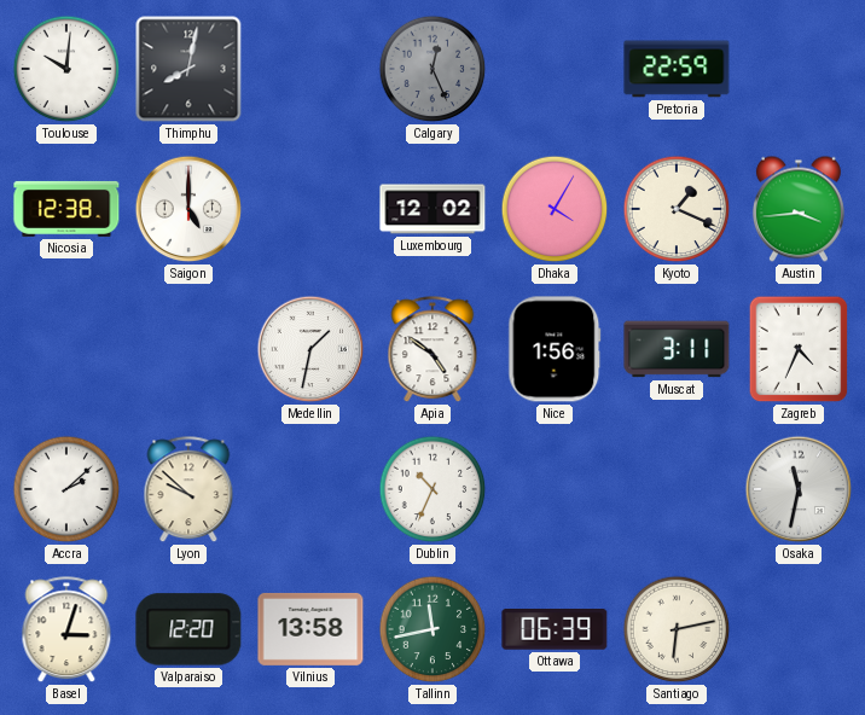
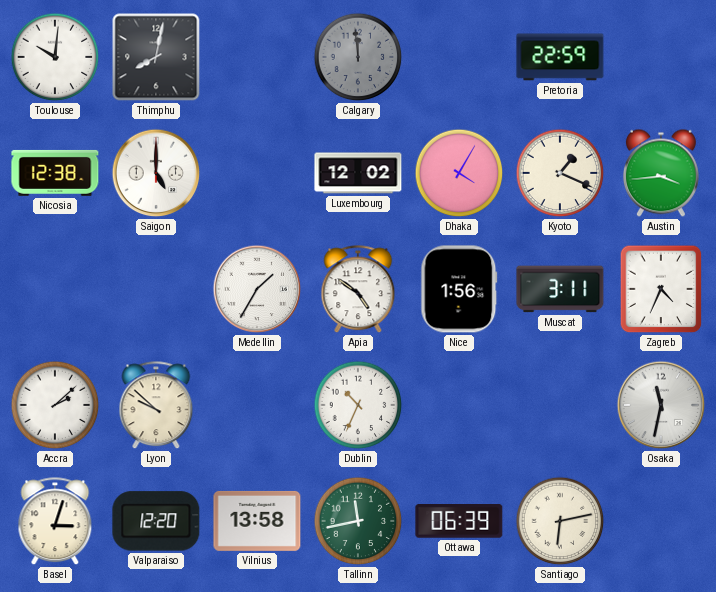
Calgary: 12:26 -> 11:59
Medellin: 1:32 -> 1:35
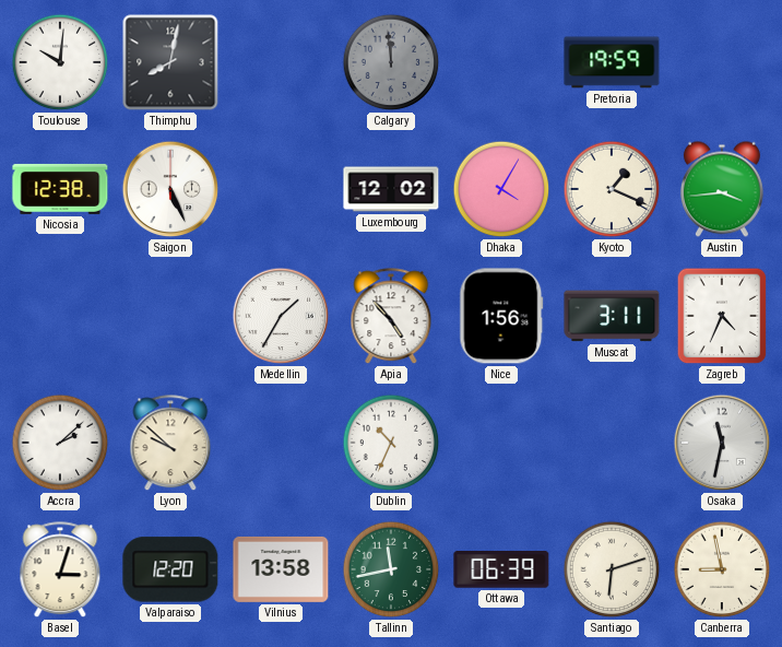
Pretoria: 22:59 -> 19:59
Saigon: 5:00 -> 5:26
Apia: 4:51 -> 4:53
Santiago: 6:13 -> 6:12
Canberra: none -> 8:58
